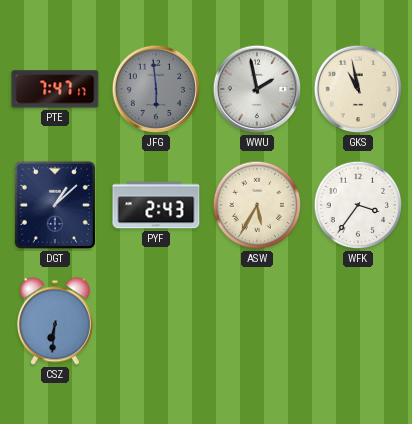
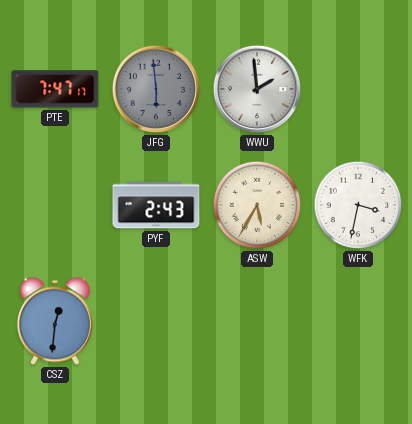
WWU: 1:58 -> 1:59
GKS: 10:58 -> none
DGT: 1:08 -> none
WFK: 3:36 -> 3:32
CSZ: 6:31 -> 12:31
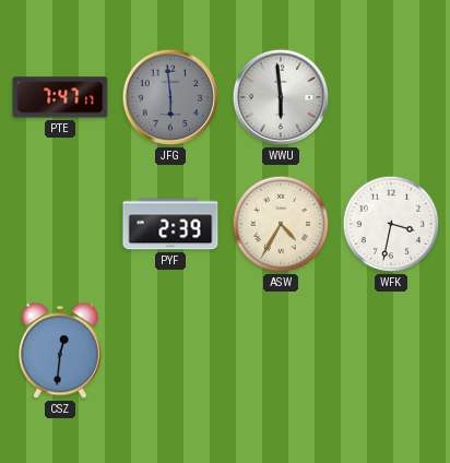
WWU: 1:59 -> 5:59
PYF: 2:43 -> 2:39
ASW: 5:35 -> 4:35
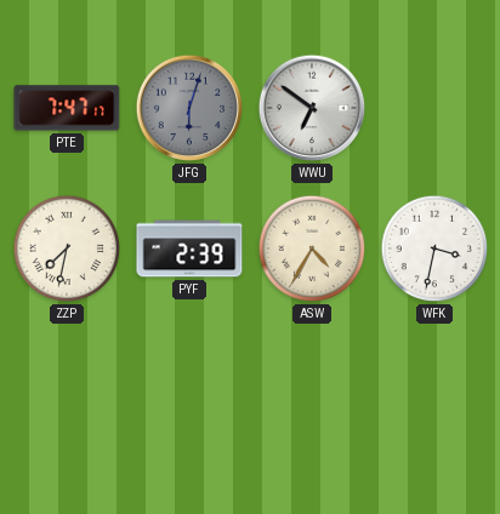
JFG: 5:59 -> 6:03
WWU: 5:59 -> 6:51
ZZP: none -> 7:32
CSZ: 12:31 -> none
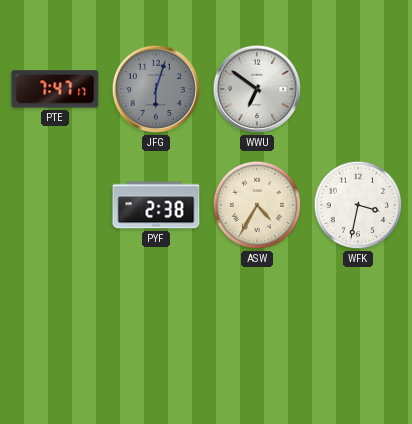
ZZP: 7:32 -> none
PYF: 2:39 -> 2:38
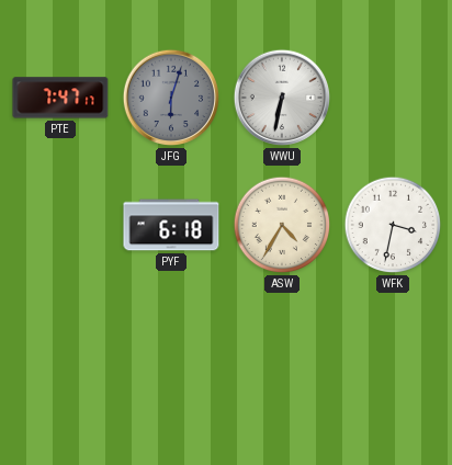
WWU: 6:51 -> 6:32
PYF: 2:38 -> 6:18
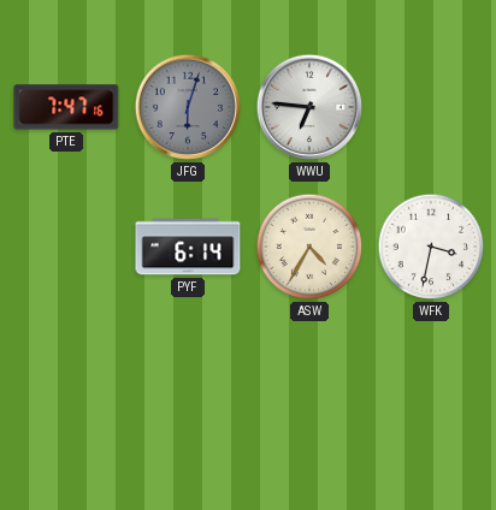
PTE: 7:47:17 -> 7:47:16
WWU: 6:32 -> 6:46
PYF: 6:18 -> 6:14
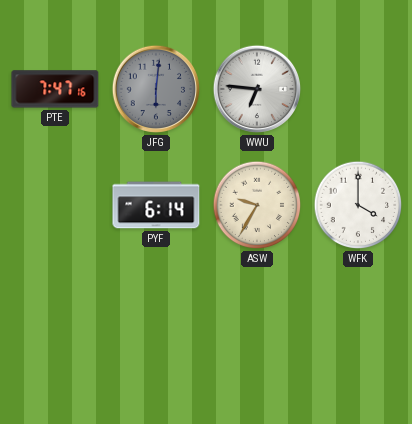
JFG: 6:03 -> 6:01
ASW: 4:35 -> 9:35
WFK: 3:32 -> 4:00
